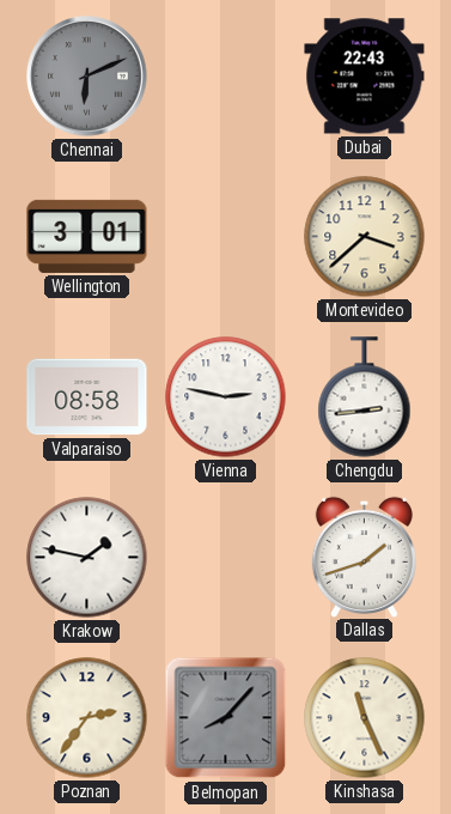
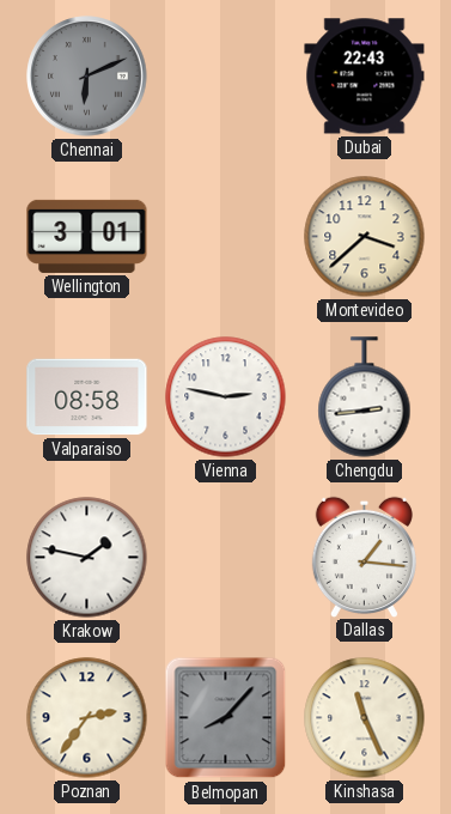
Dallas: 1:42 -> 1:16
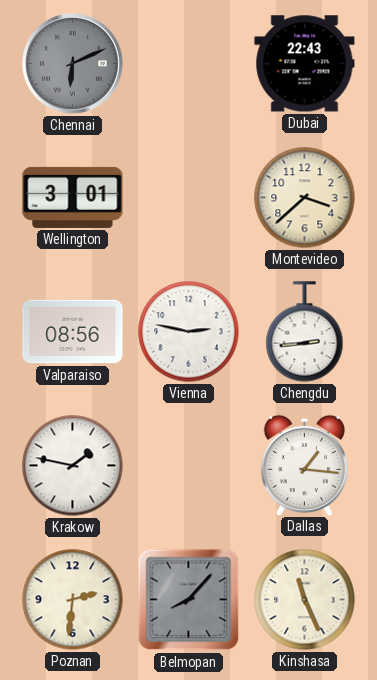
Valparaiso: 08:58 -> 08:56
Poznan: 2:36 -> 2:31
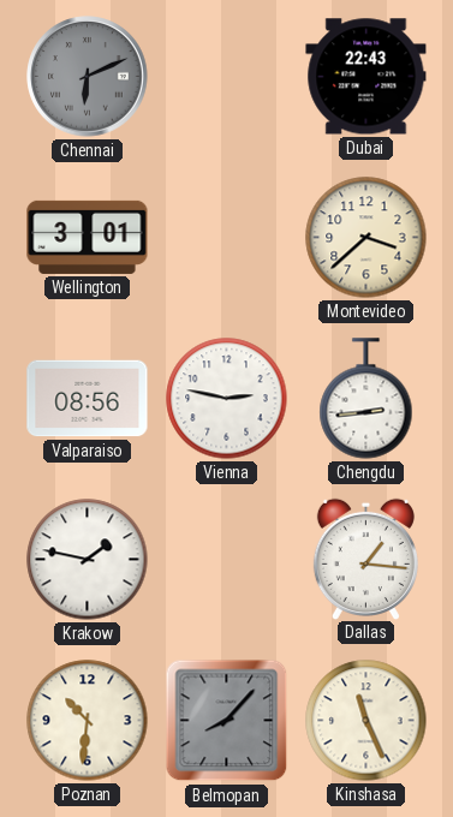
Poznan: 2:31 -> 10:31
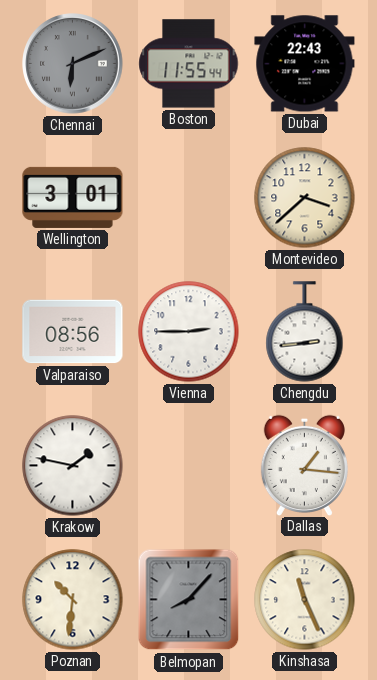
Boston: none -> 11:55
Vienna: 2:47 -> 2:45
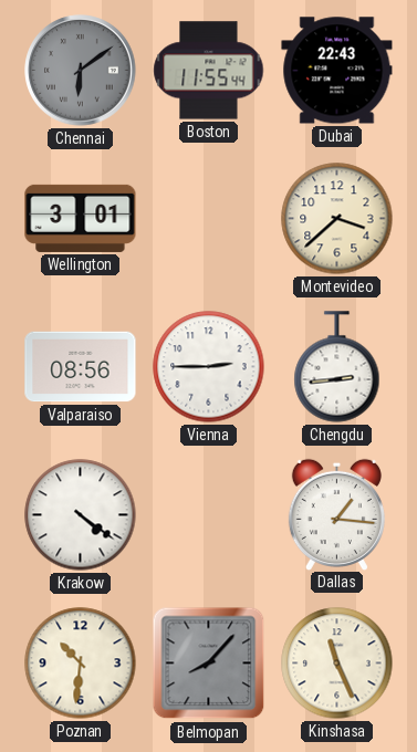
Chennai: 6:11 -> 6:09
Krakow: 1:47 -> 4:21
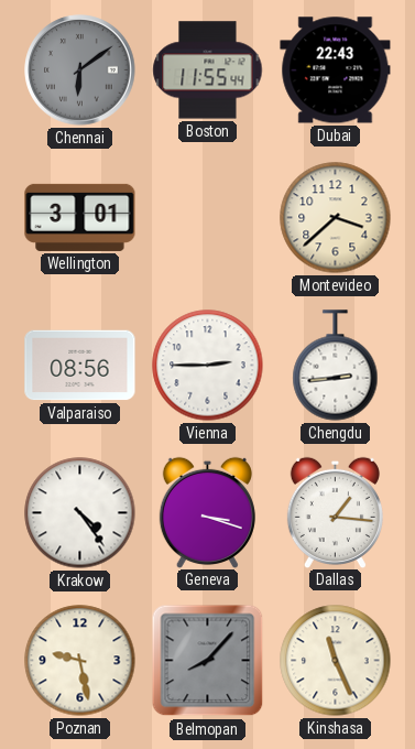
Krakow: 4:21 -> 4:24
Geneva: none -> 3:18
Poznan: 10:31 -> 9:28
